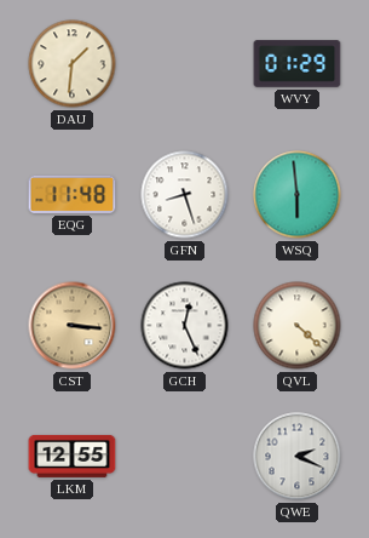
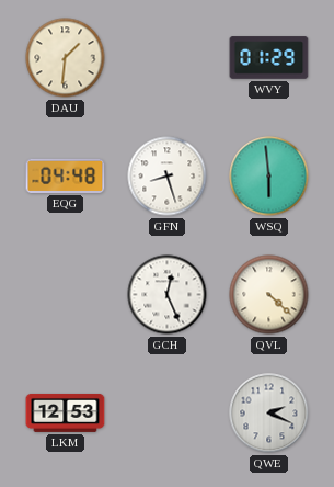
EQG: 11:48 -> 04:48
CST: 3:16 -> none
LKM: 12:55 -> 12:53
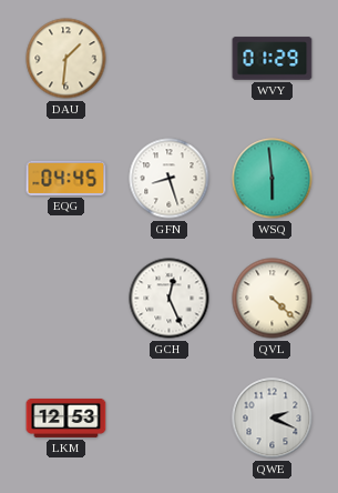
EQG: 04:48 -> 04:45
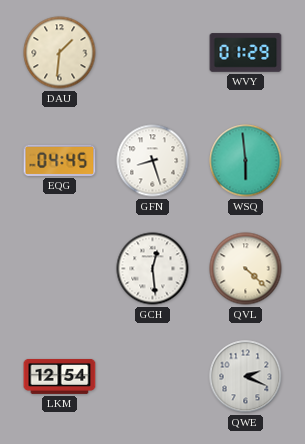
GCH: 12:26 -> 12:29
LKM: 12:53 -> 12:54
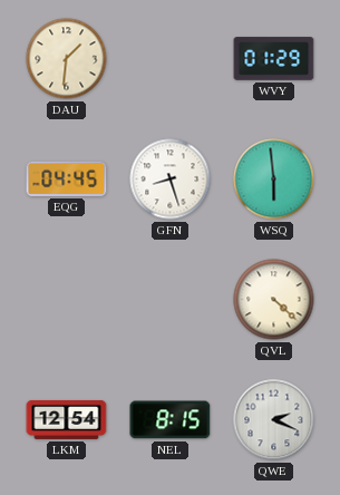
GCH: 12:29 -> none
NEL: none -> 8:15
